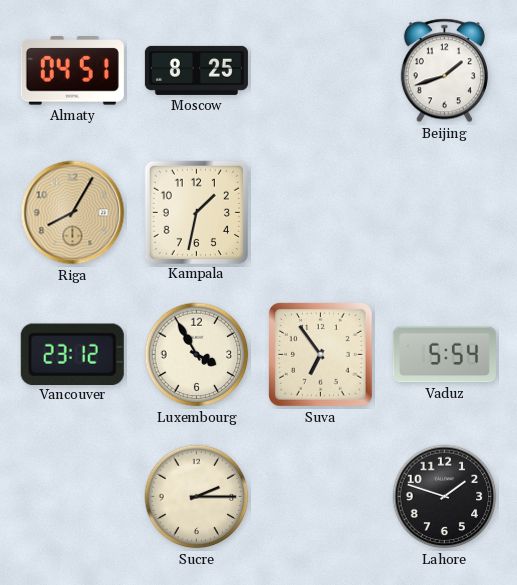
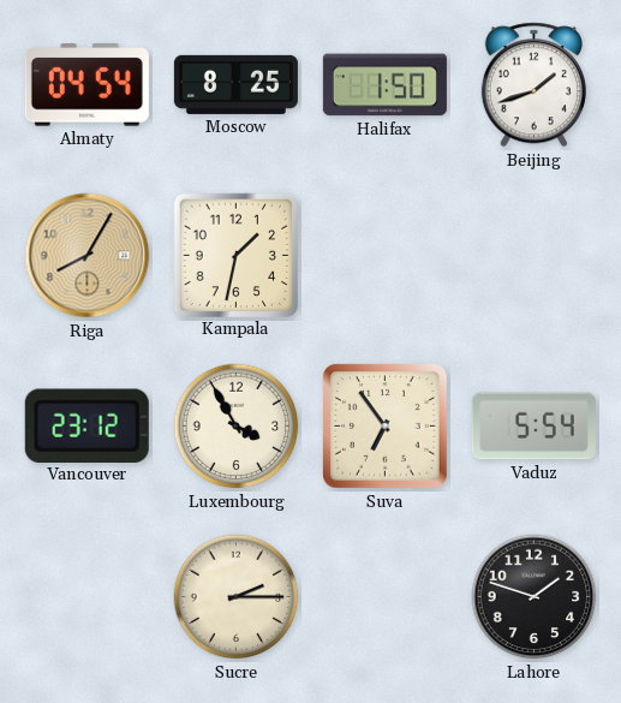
Almaty: 04:51 -> 04:54
Halifax: none -> 1:50
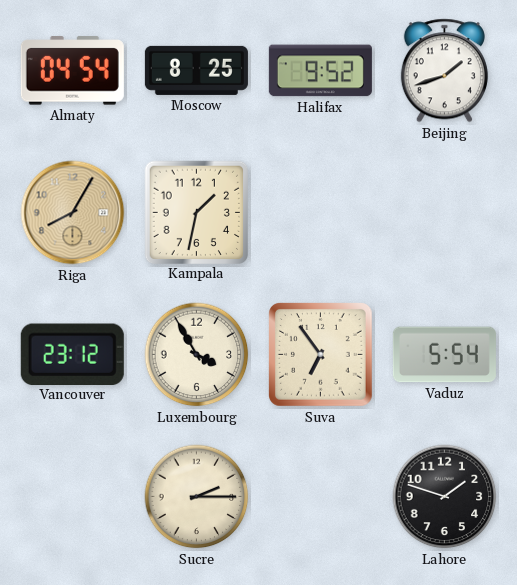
Halifax: 1:50 -> 9:52
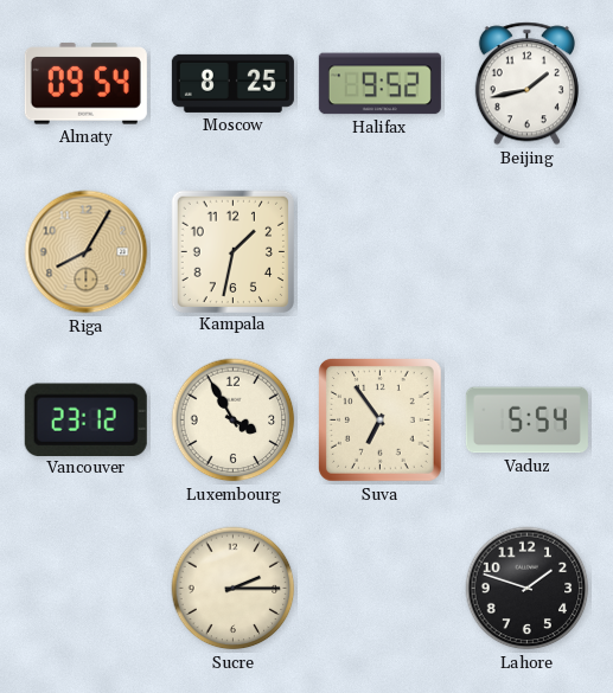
Almaty: 04:54 -> 09:54
Beijing: 1:42 -> 1:43
